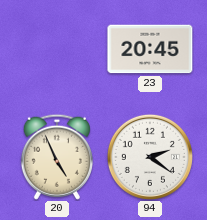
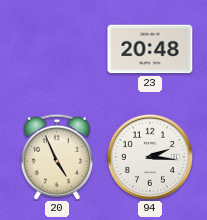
23: 20:45 -> 20:48
94: 2:21 -> 2:16
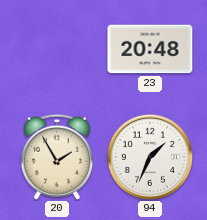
20: 4:56 -> 1:55
94: 2:16 -> 1:34
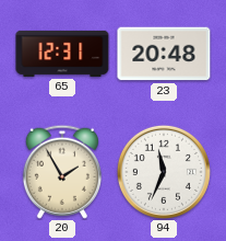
65: none -> 12:31
94: 1:34 -> 11:34
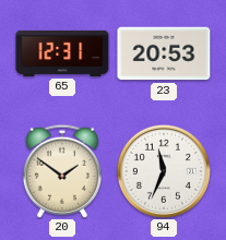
23: 20:48 -> 20:53
20: 1:55 -> 1:51
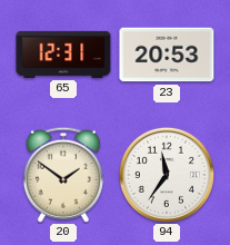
94: 11:34 -> 11:36
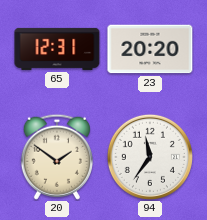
23: 20:53 -> 20:20
